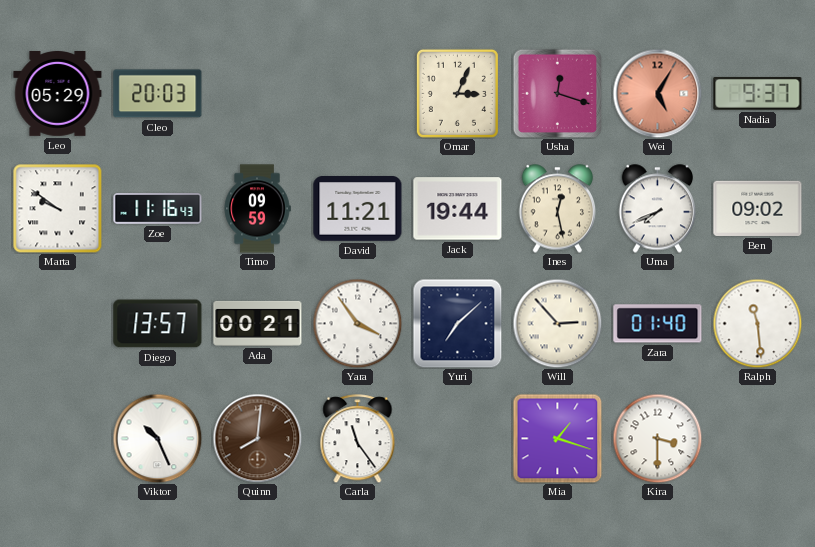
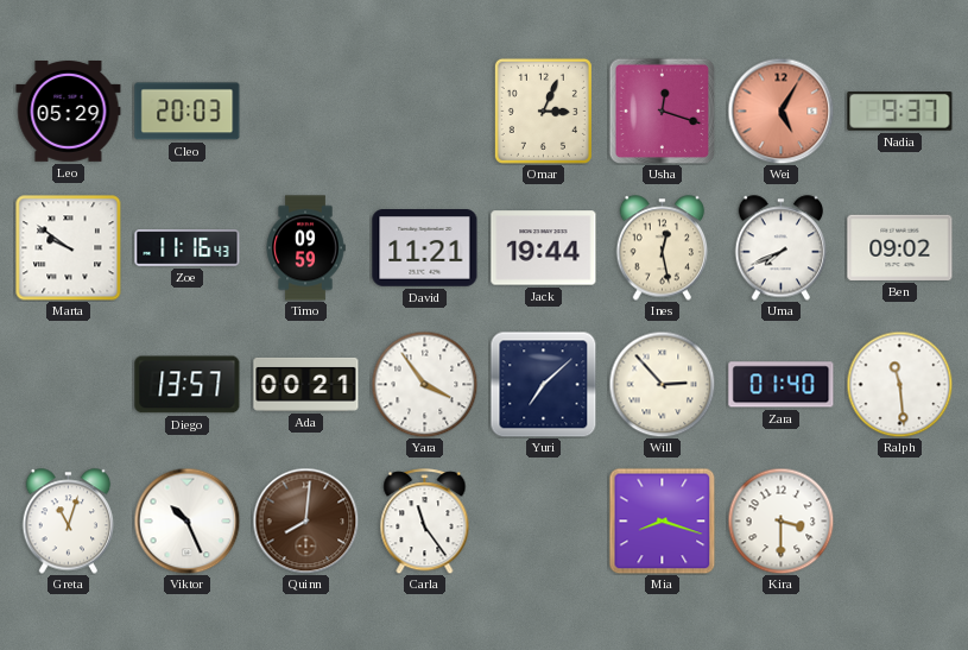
Greta: none -> 11:03
Mia: 1:18 -> 8:18
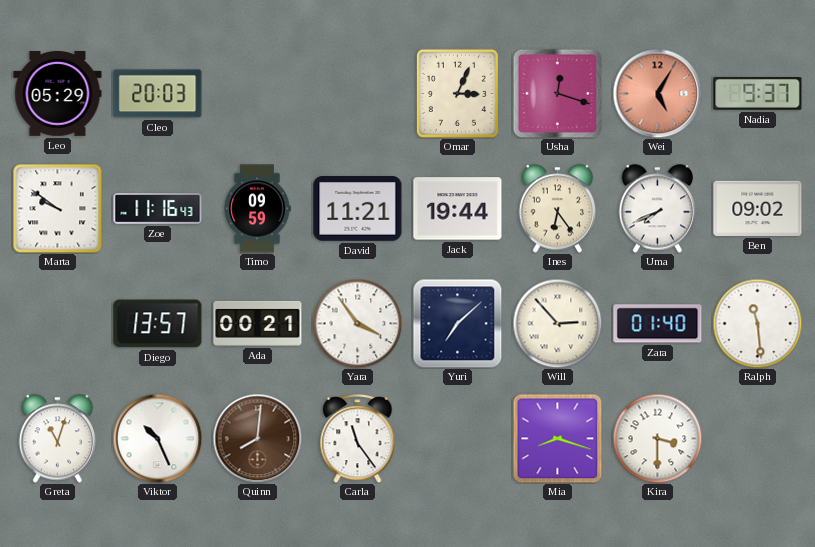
Ines: 12:28 -> 6:24
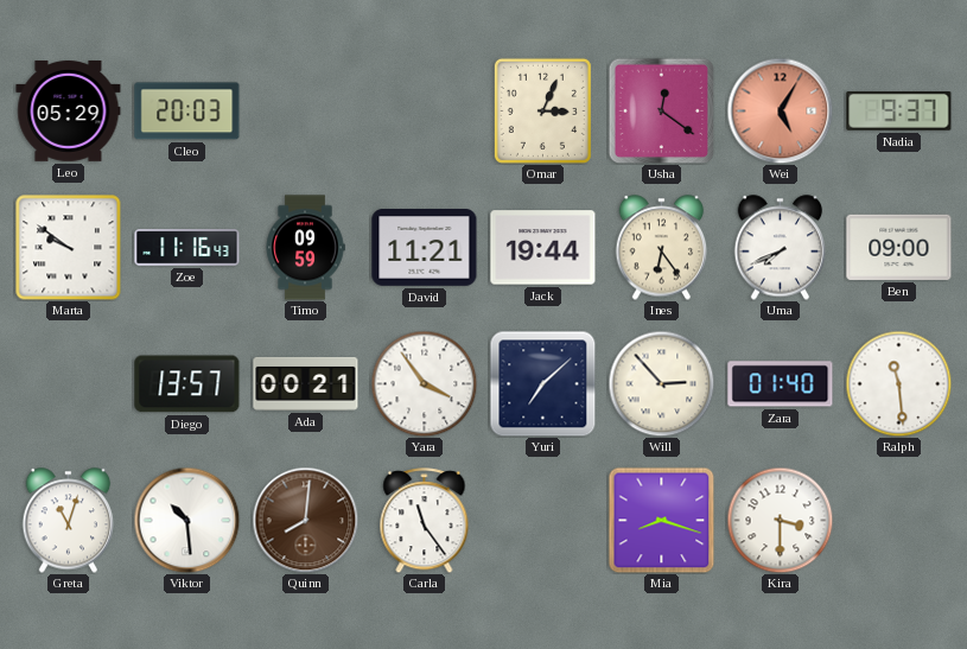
Usha: 12:18 -> 12:21
Ben: 09:02 -> 09:00
Viktor: 10:26 -> 10:29
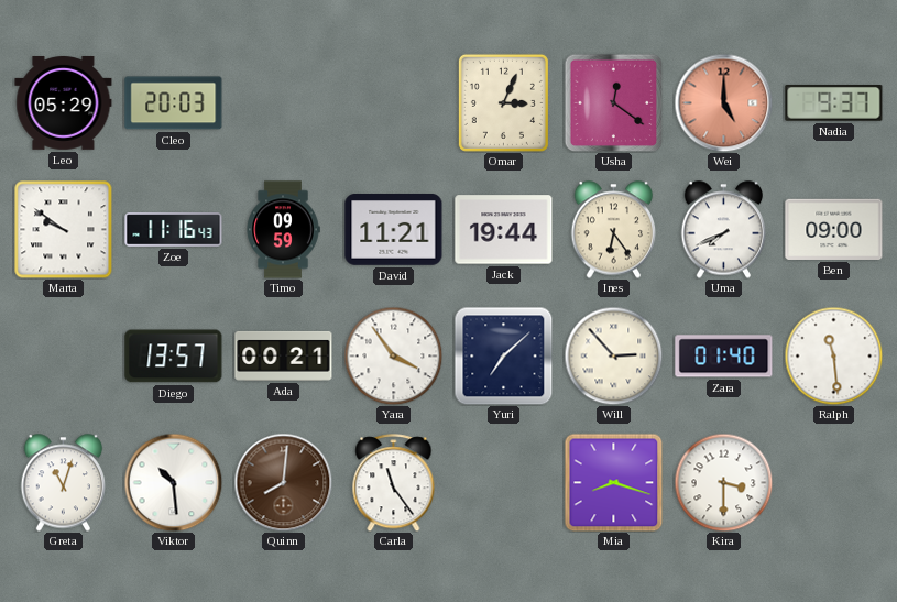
Wei: 5:05 -> 5:00
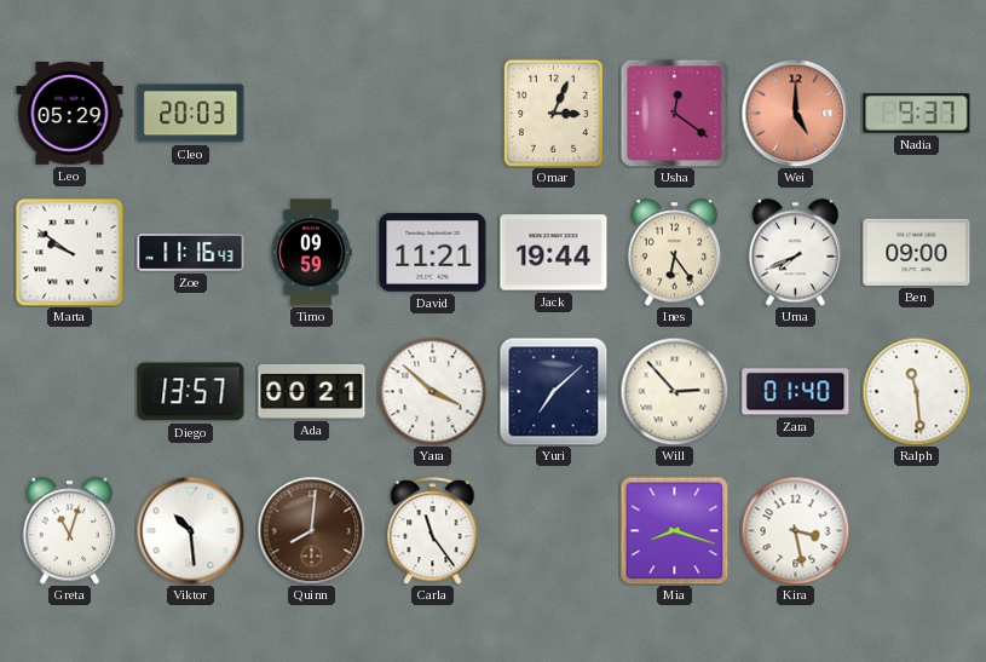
Yara: 3:54 -> 3:52
Kira: 3:30 -> 3:28
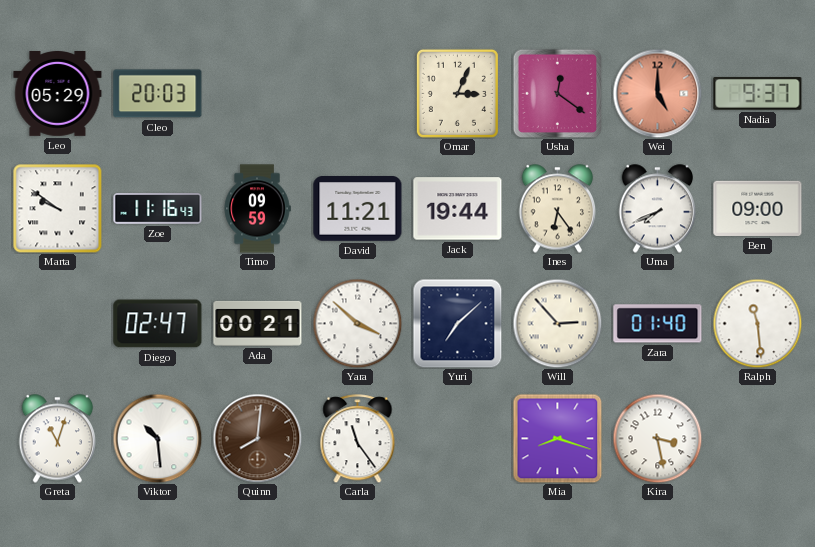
Diego: 13:57 -> 02:47
